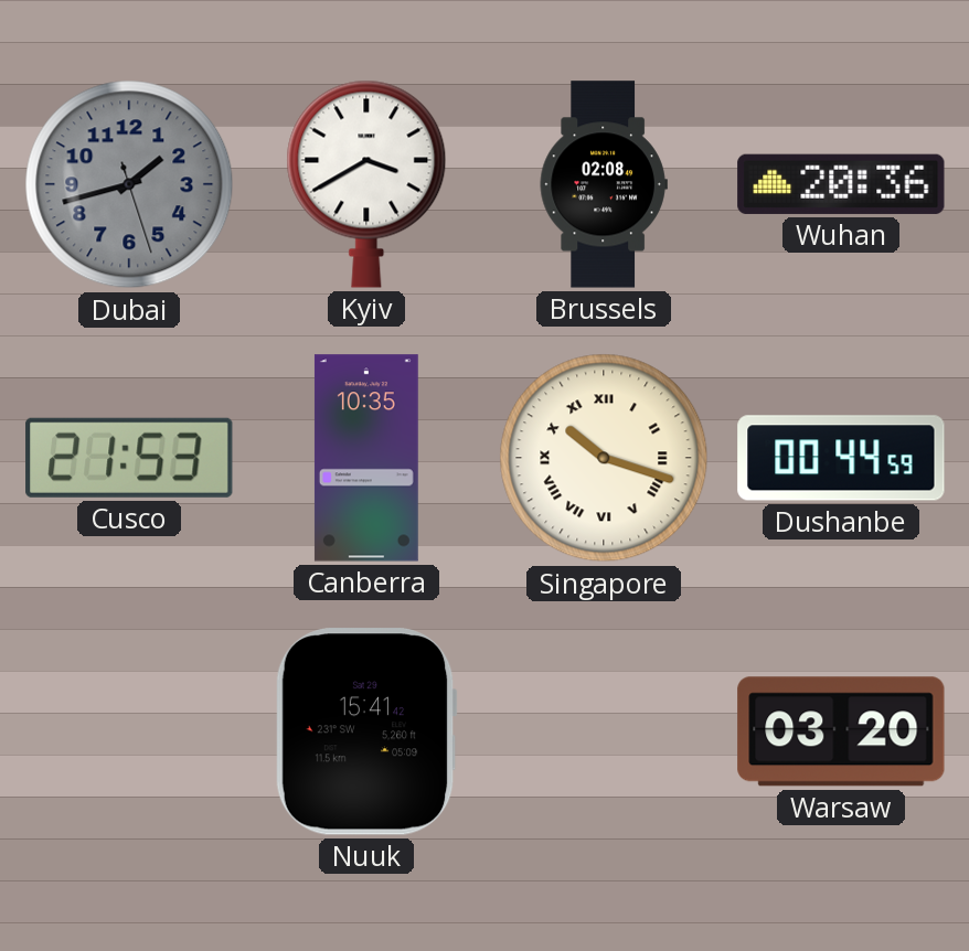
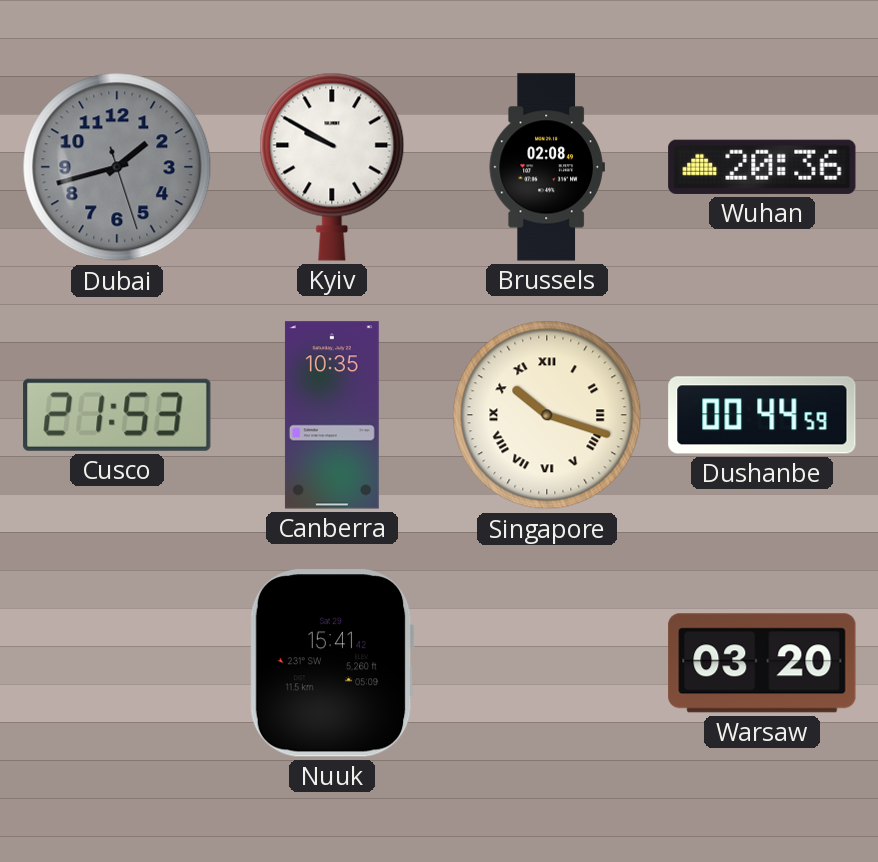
Kyiv: 3:40 -> 9:50
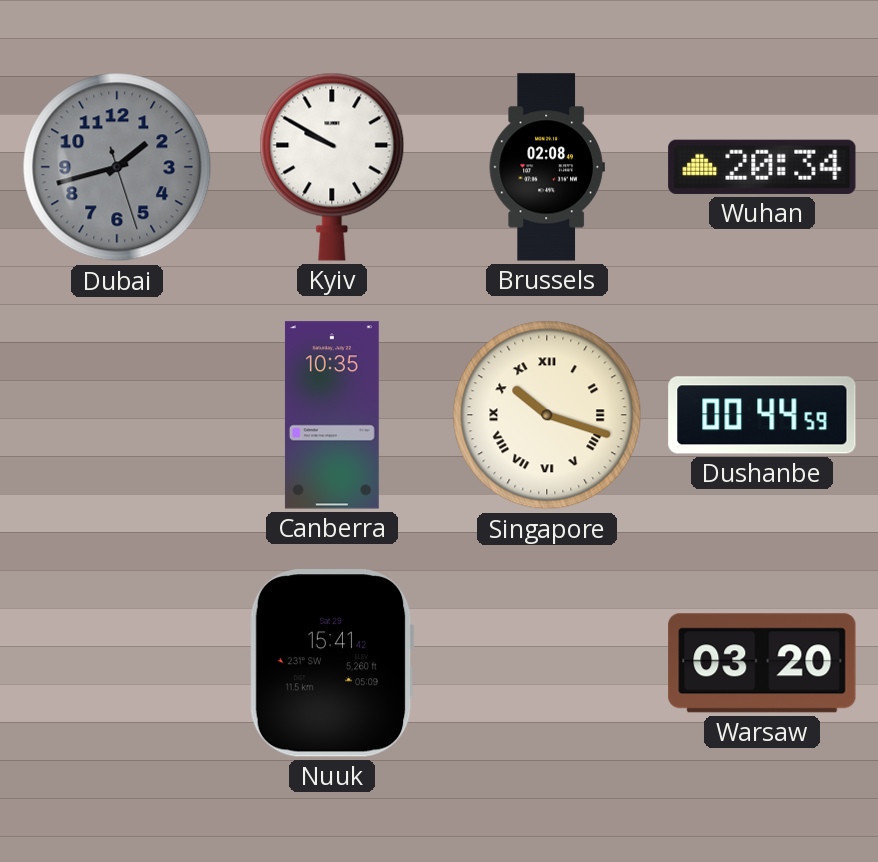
Wuhan: 20:36 -> 20:34
Cusco: 21:53 -> none
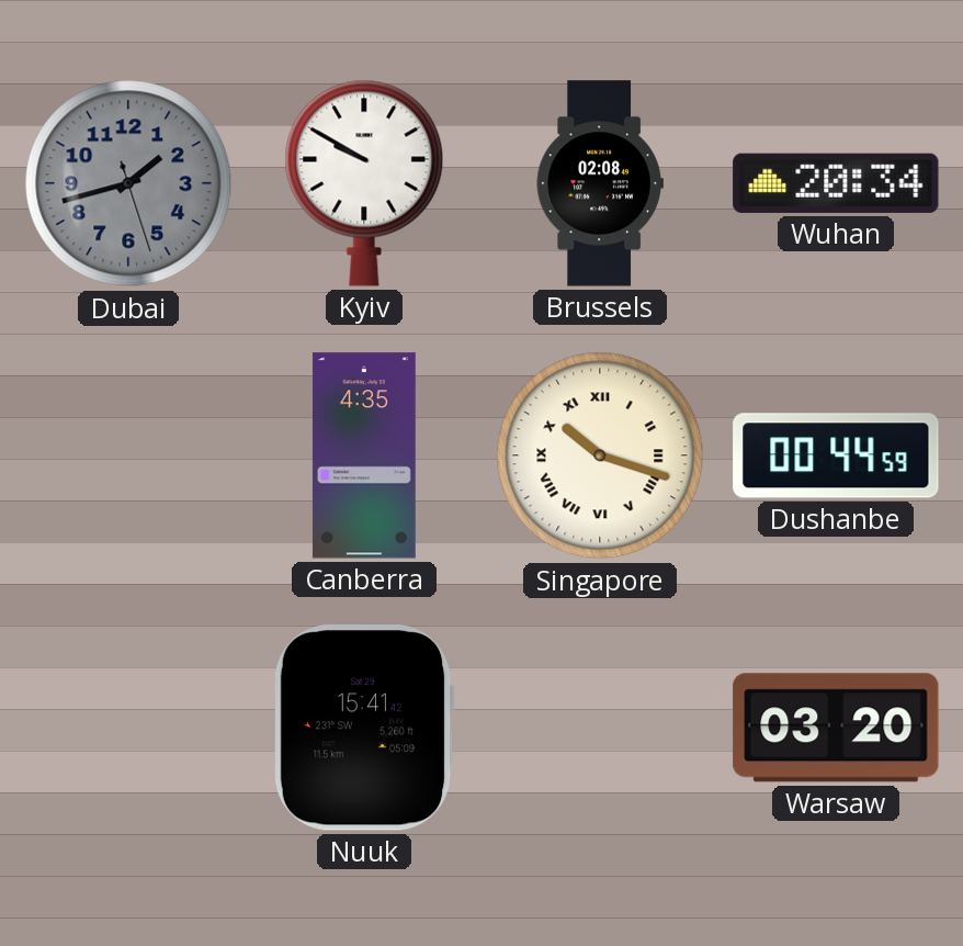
Canberra: 10:35 -> 4:35
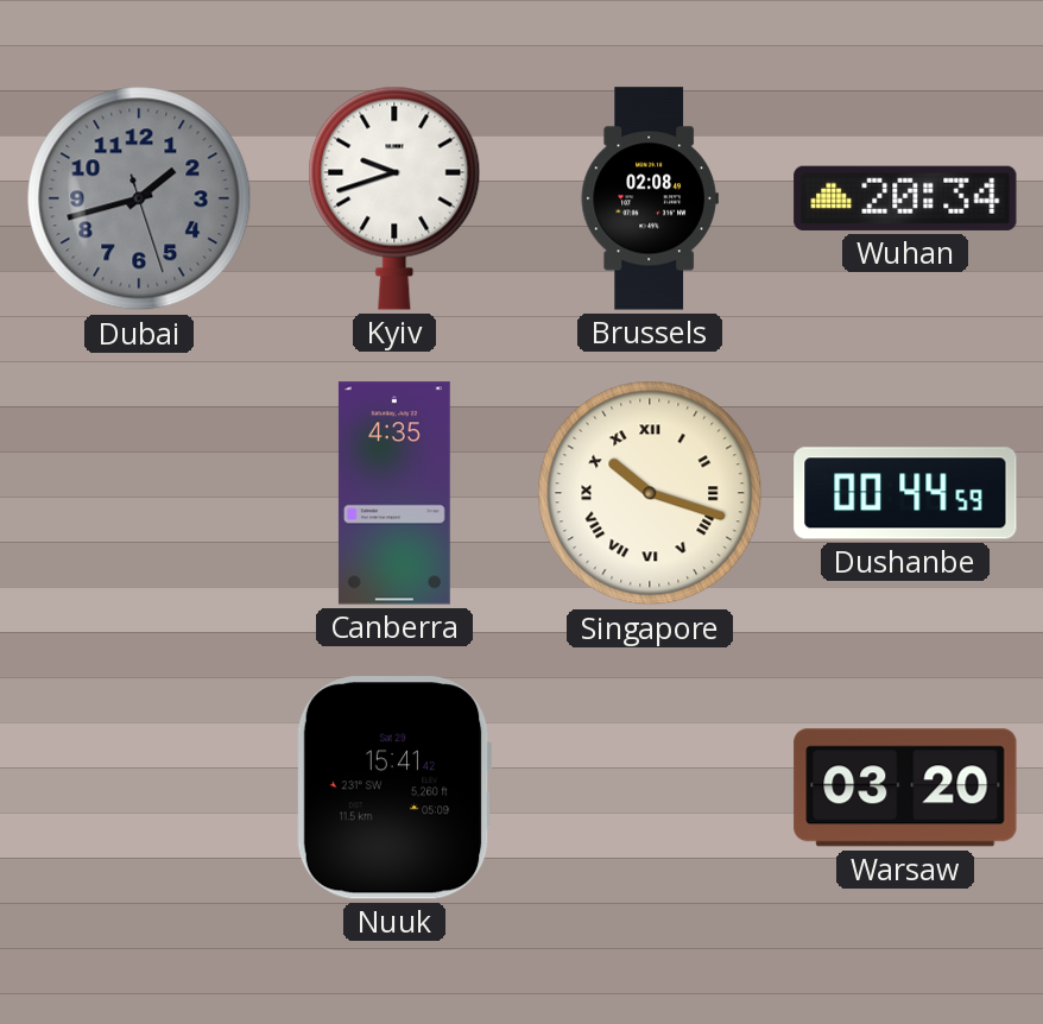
Kyiv: 9:50 -> 9:42
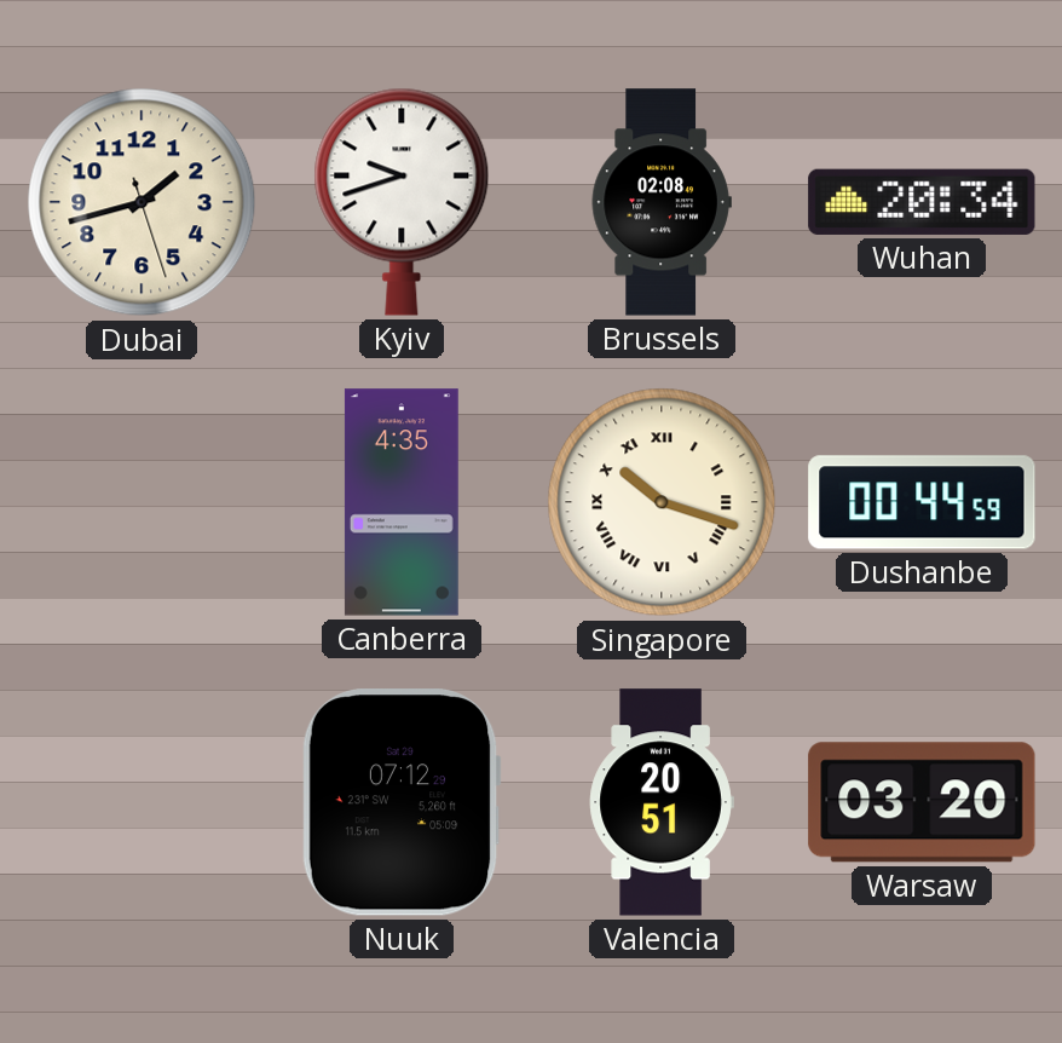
Dubai dial: grey -> cream
Nuuk: 15:41 -> 07:12
Valencia: none -> 20:51
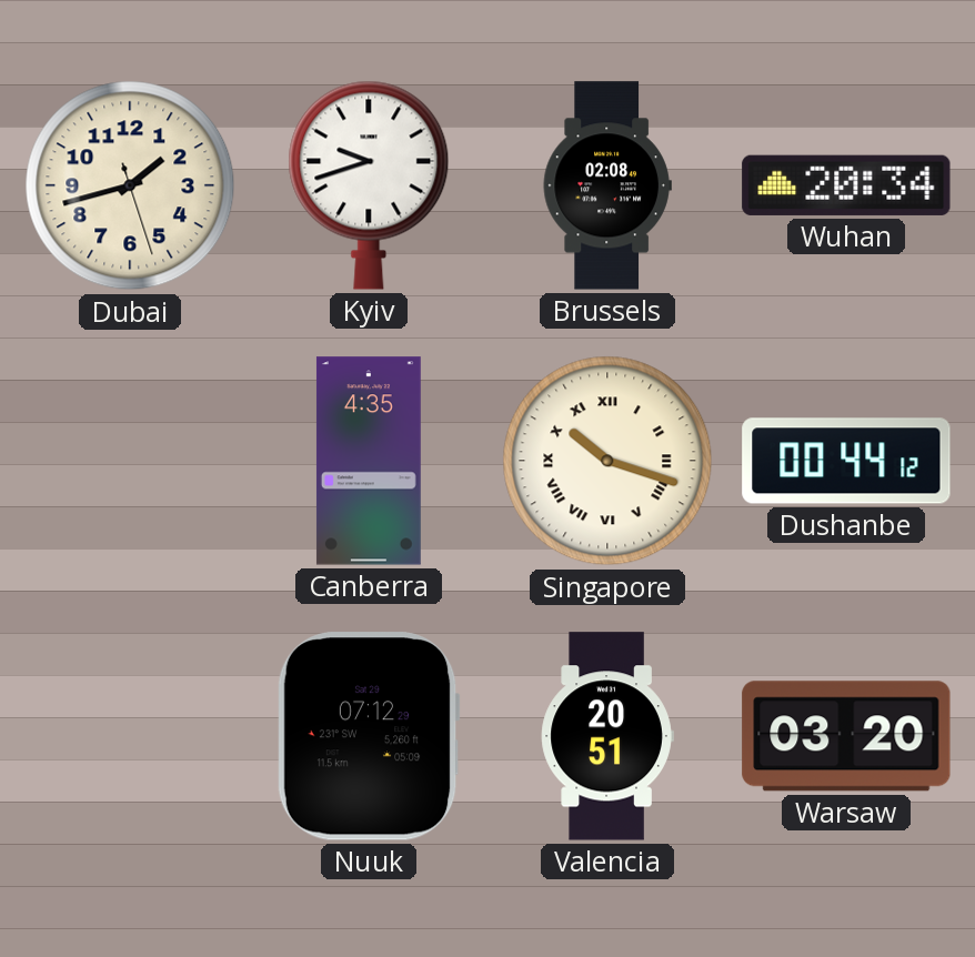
Dushanbe: 00:44:59 -> 00:44:12
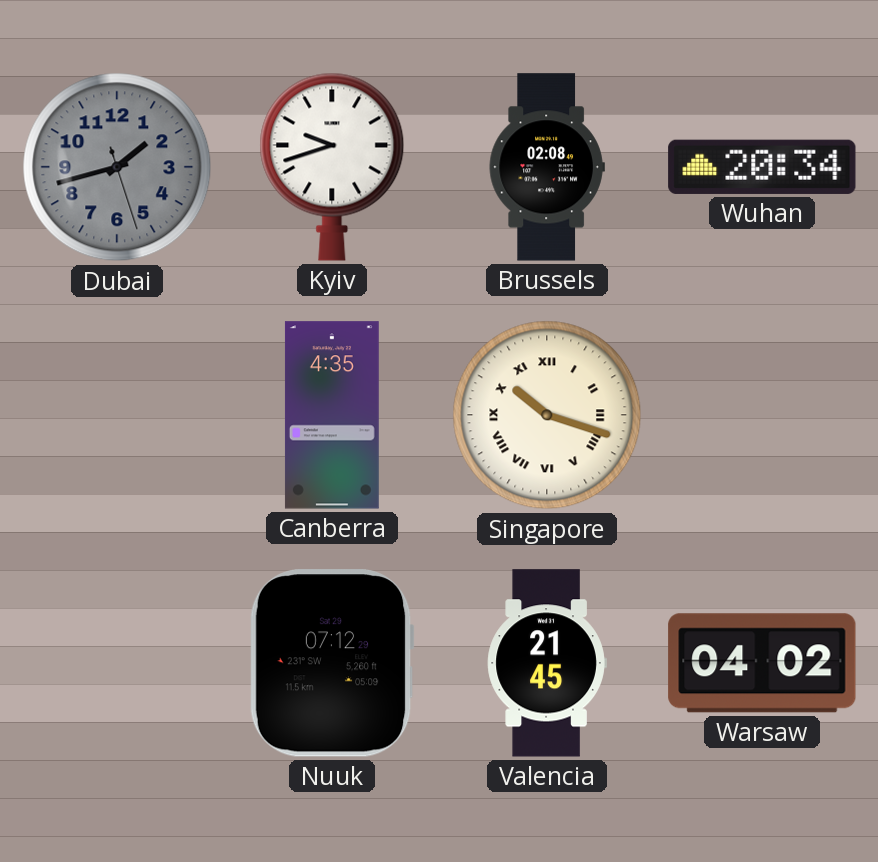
Dubai dial: cream -> grey
Dushanbe: 00:44 -> none
Valencia: 20:51 -> 21:45
Warsaw: 03:20 -> 04:02
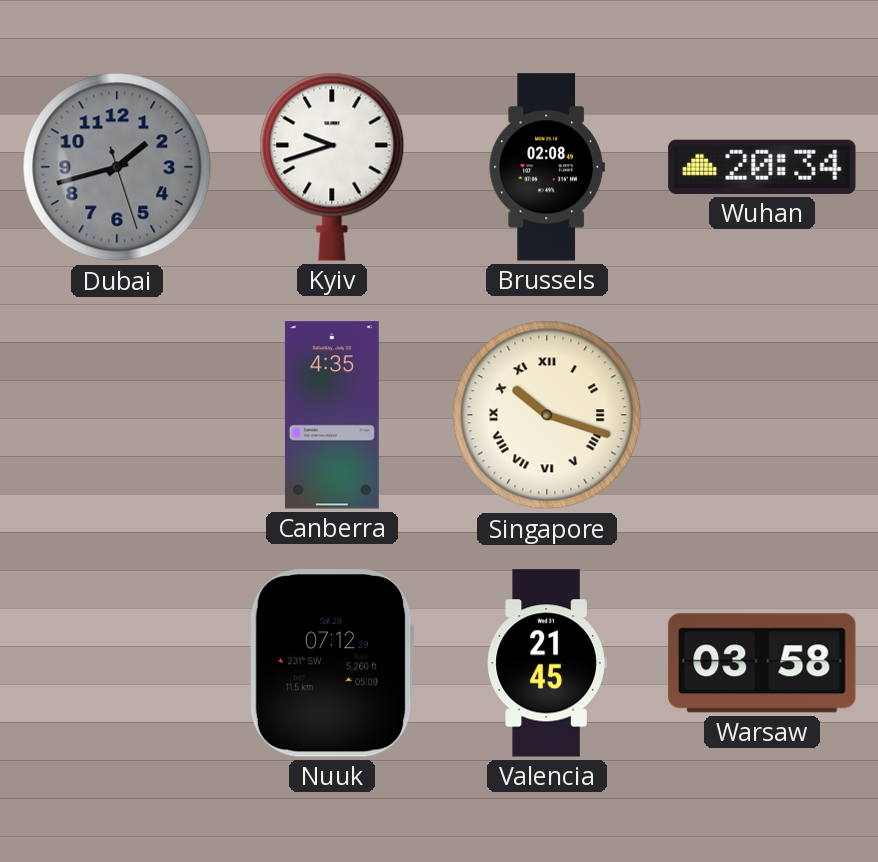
Warsaw: 04:02 -> 03:58
